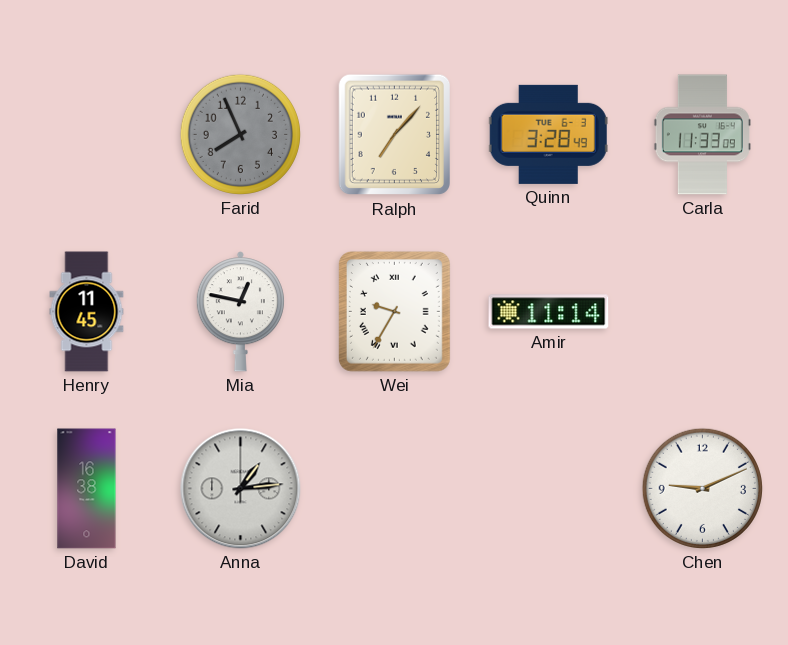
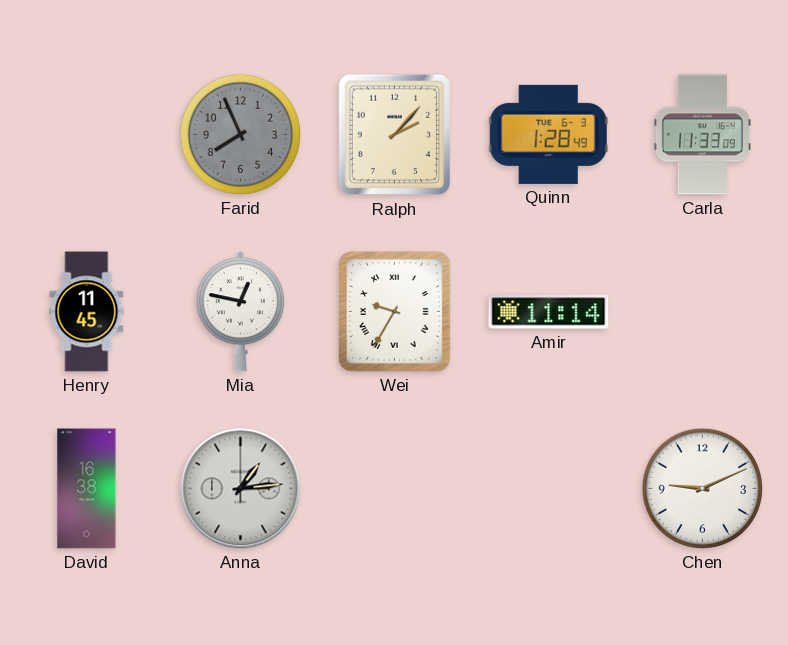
Ralph: 7:07 -> 2:07
Quinn: 3:28 -> 1:28
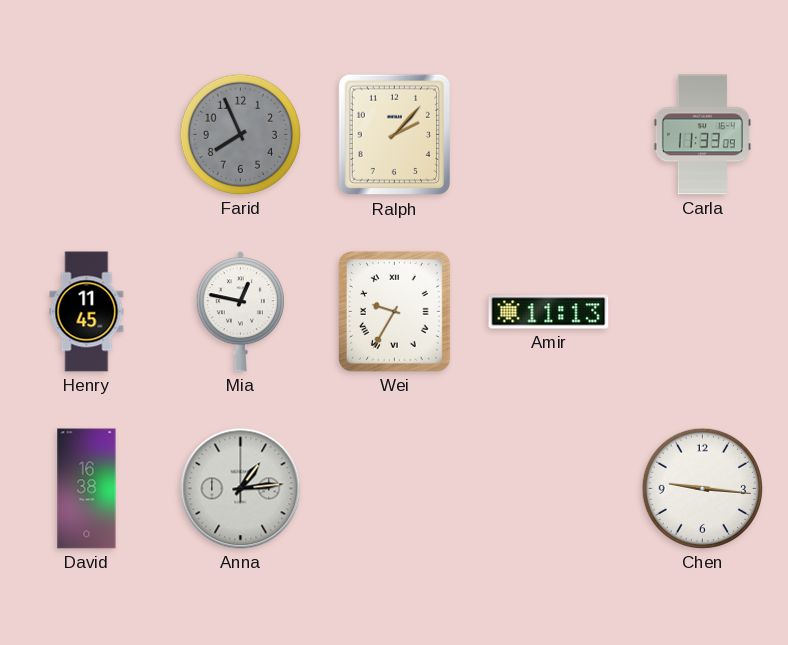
Quinn: 1:28 -> none
Amir: 11:14 -> 11:13
Chen: 9:11 -> 9:16
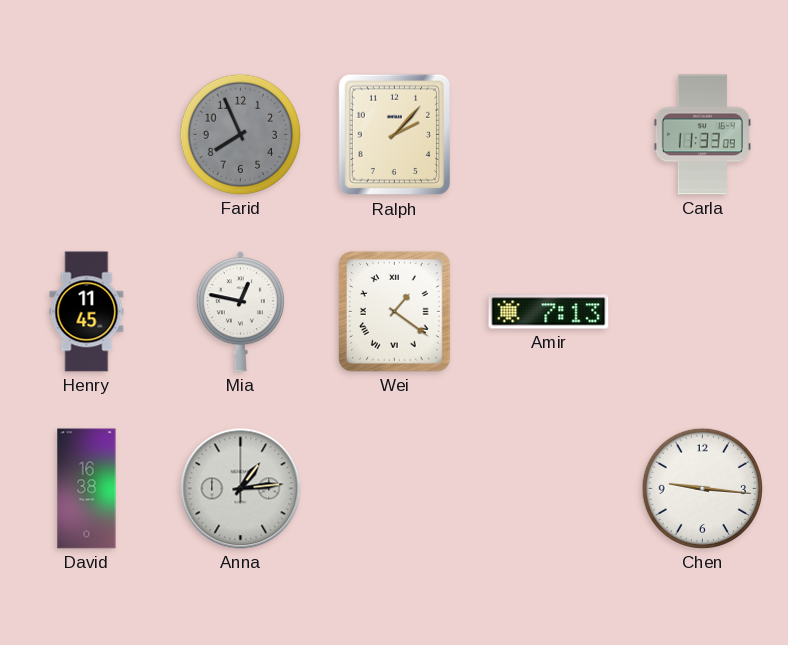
Wei: 9:35 -> 1:21
Amir: 11:13 -> 7:13
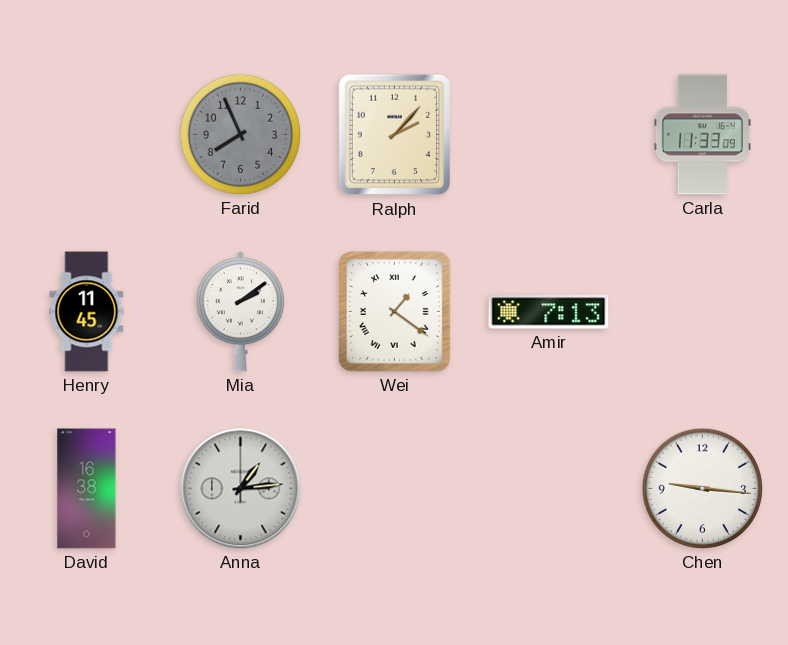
Mia: 12:47 -> 2:09
